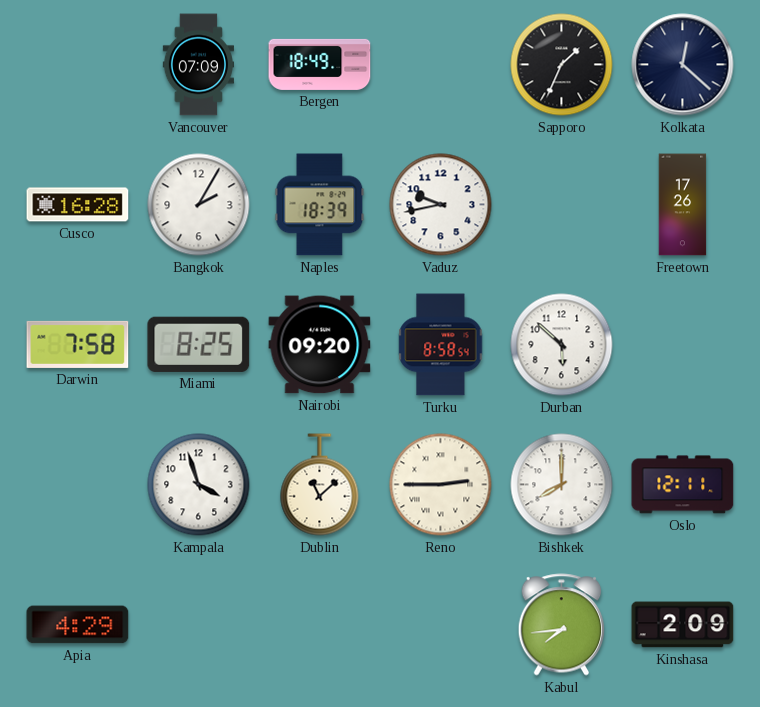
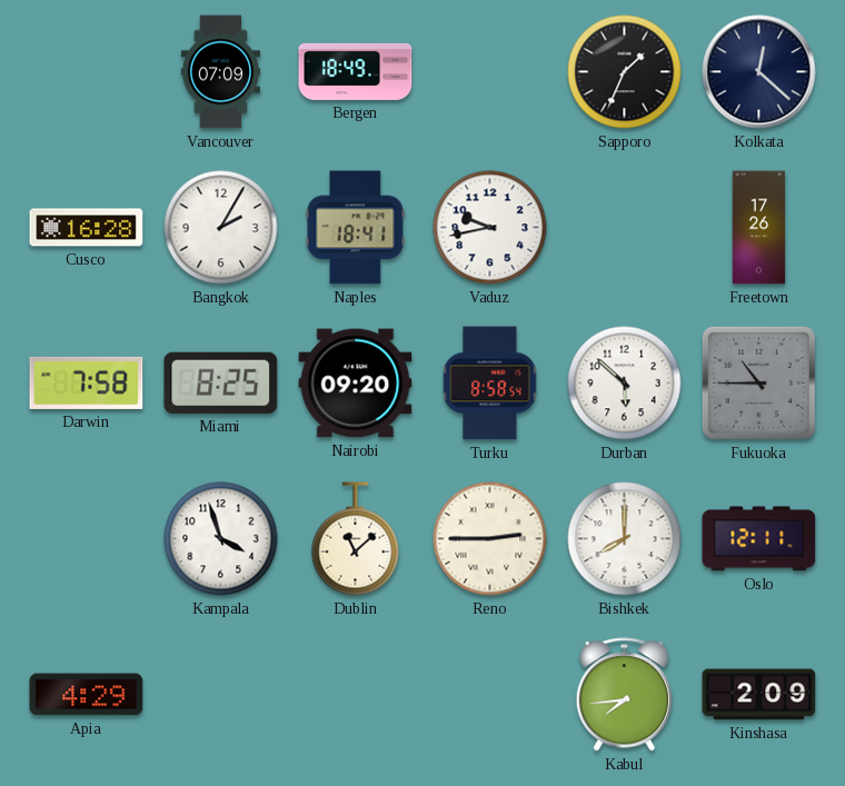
Naples: 18:39 -> 18:41
Fukuoka: none -> 10:45
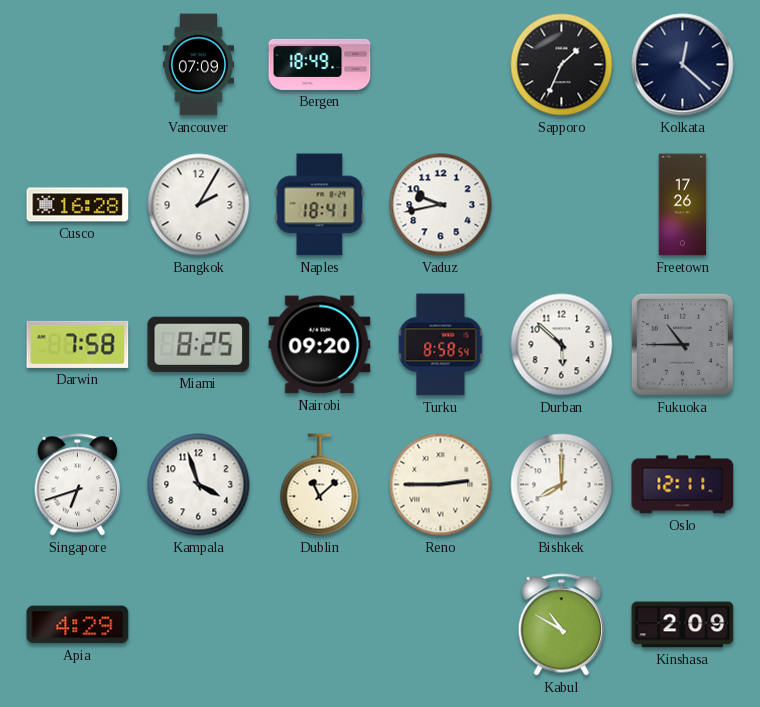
Singapore: none -> 6:42
Kabul: 7:44 -> 10:50
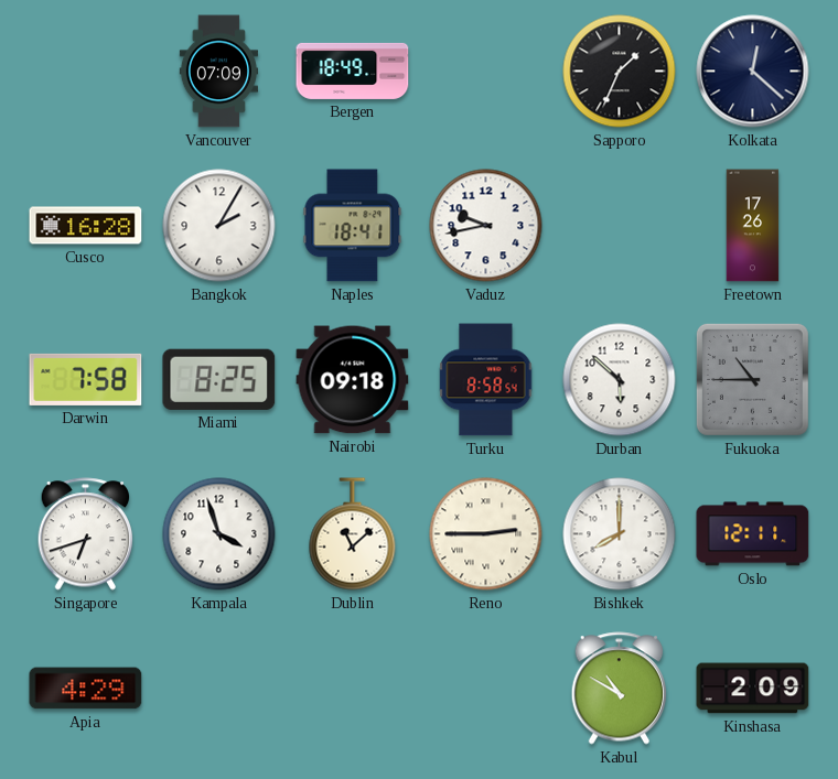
Nairobi: 09:20 -> 09:18
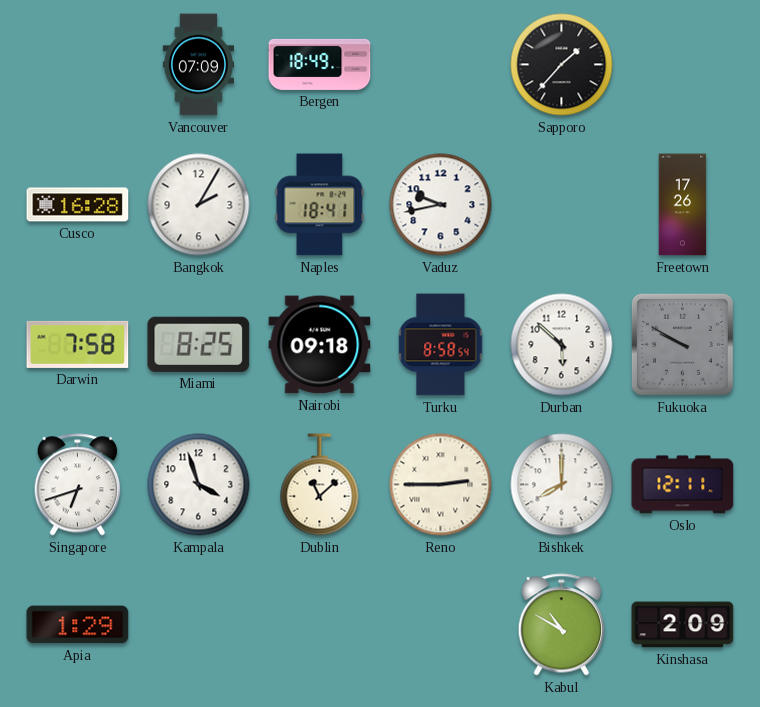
Sapporo: 1:34 -> 1:37
Kolkata: 12:22 -> none
Fukuoka: 10:45 -> 9:50
Apia: 4:29 -> 1:29
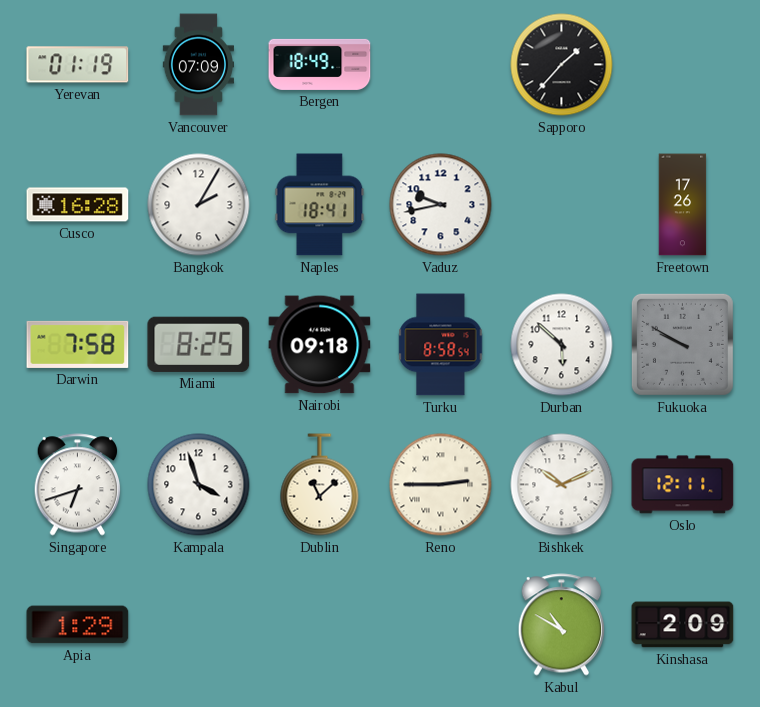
Yerevan: none -> 01:19
Bishkek: 8:00 -> 10:11
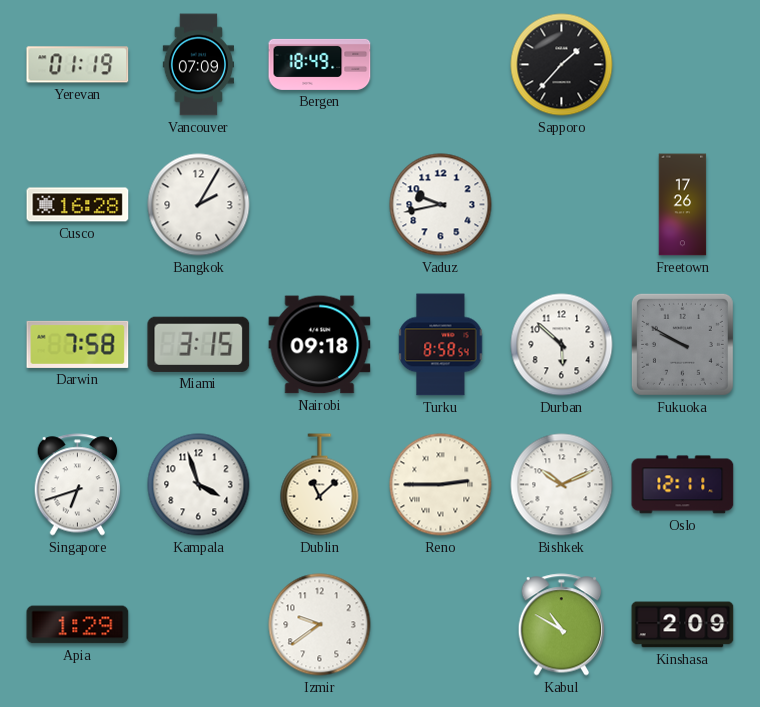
Naples: 18:41 -> none
Miami: 8:25 -> 3:15
Izmir: none -> 9:39
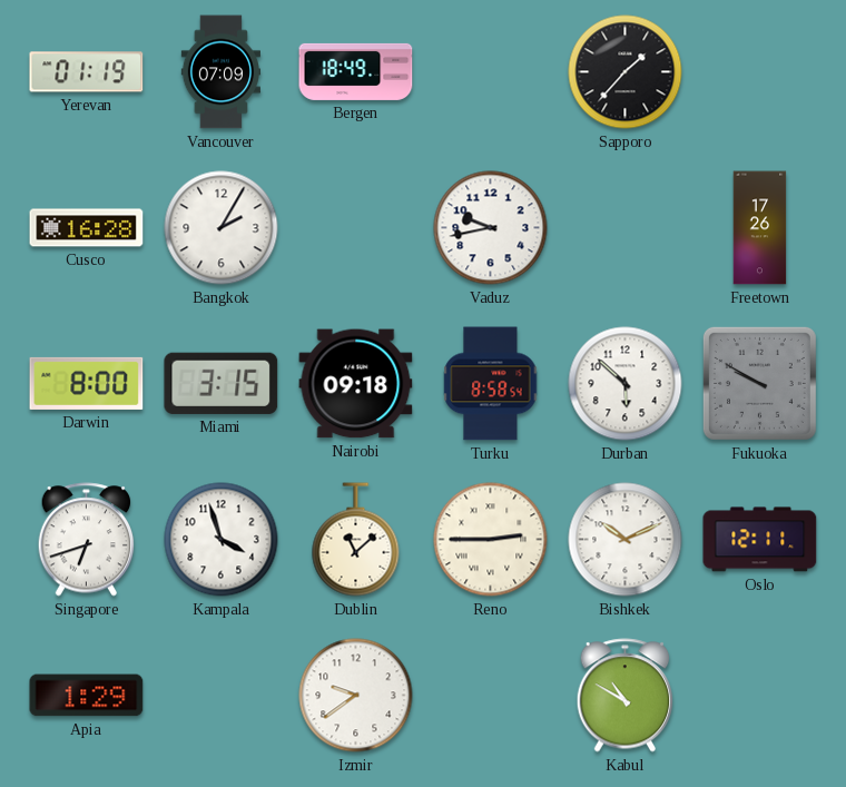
Darwin: 7:58 -> 8:00
Kinshasa: 2:09 -> none
